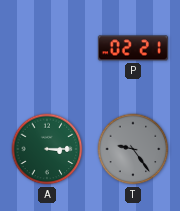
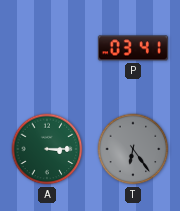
P: 02:21 -> 03:41
T: 9:24 -> 6:24
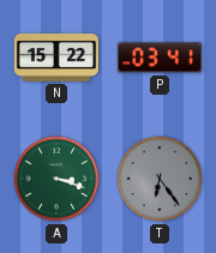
N: none -> 15:22
A: 3:15 -> 3:18
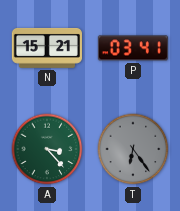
N: 15:22 -> 15:21
A: 3:18 -> 3:23
